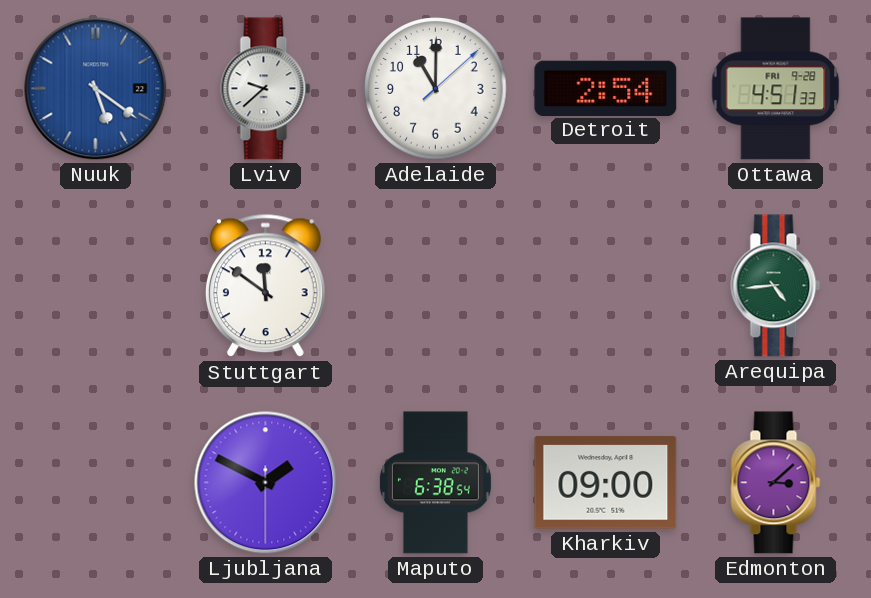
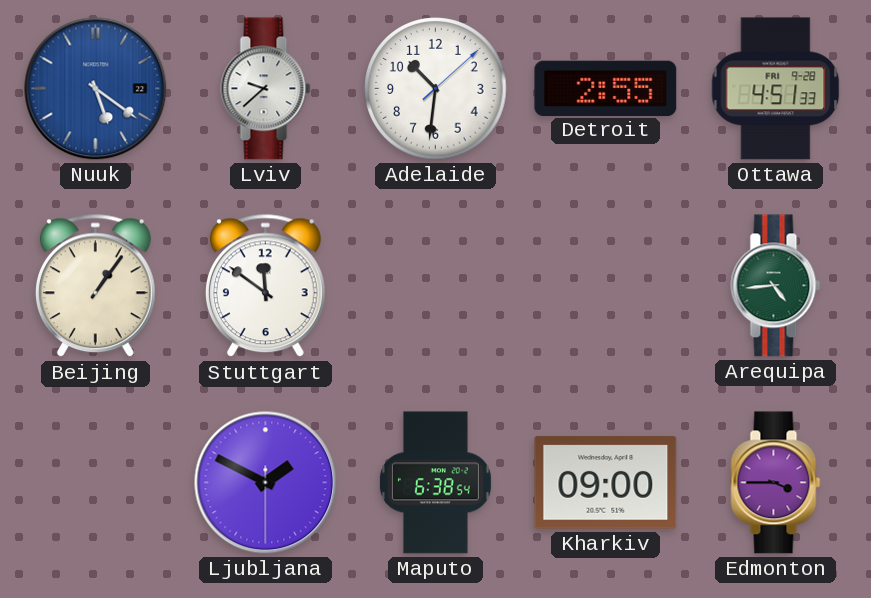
Adelaide: 11:00 -> 10:31
Detroit: 2:54 -> 2:55
Beijing: none -> 1:06
Edmonton: 3:08 -> 3:45
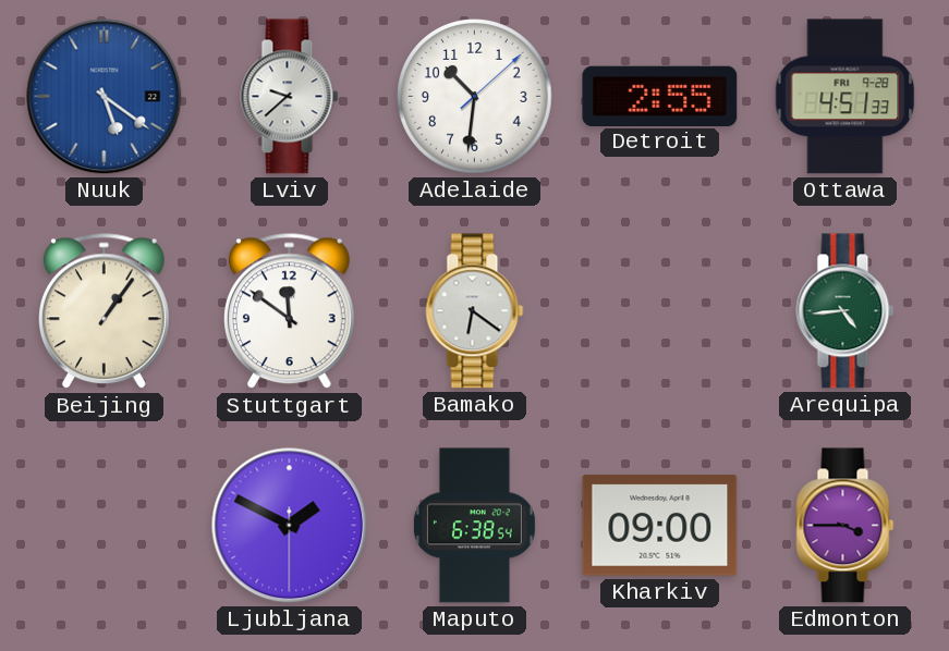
Bamako: none -> 6:21
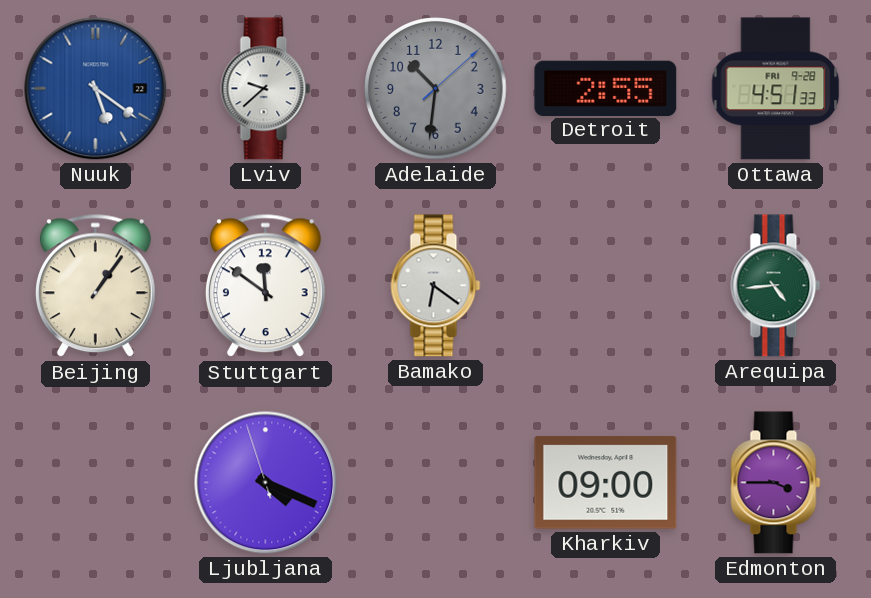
Adelaide dial: white -> grey
Ljubljana: 1:49 -> 4:18
Maputo: 6:38 -> none
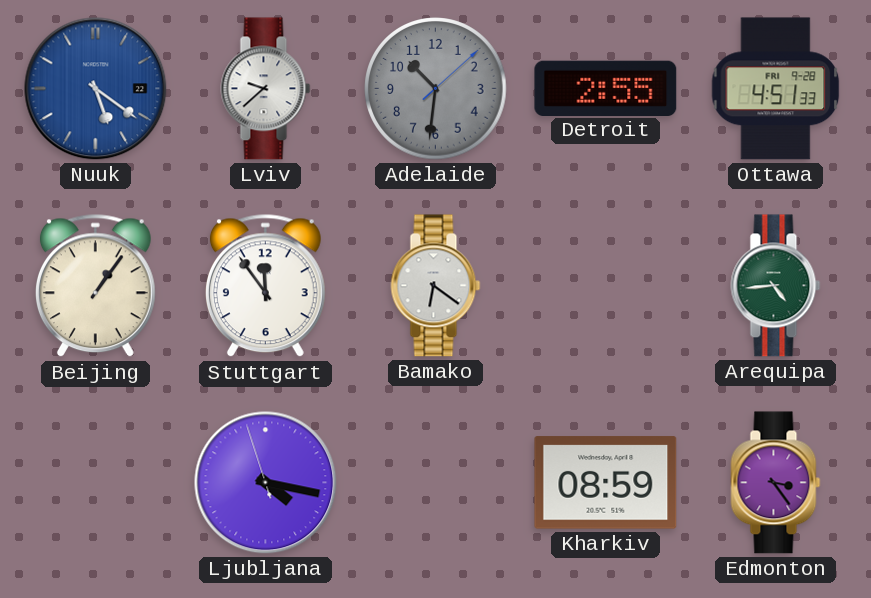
Stuttgart: 11:51 -> 11:54
Ljubljana: 4:18 -> 4:16
Kharkiv: 09:00 -> 08:59
Edmonton: 3:45 -> 3:24
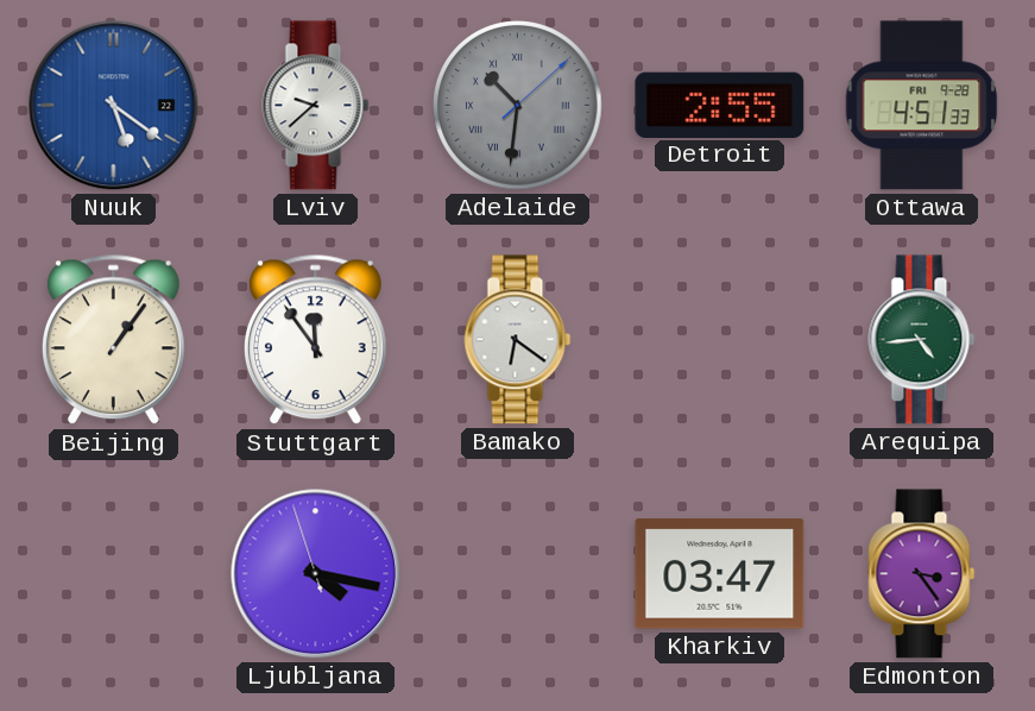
Adelaide numerals: Arabic -> Roman
Kharkiv: 08:59 -> 03:47
